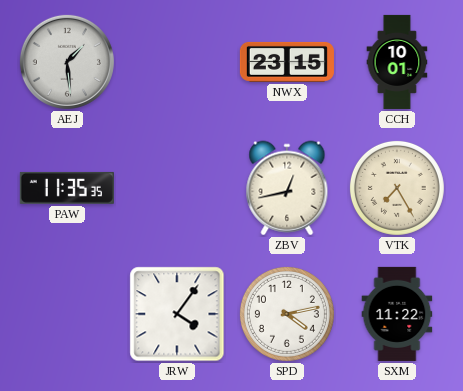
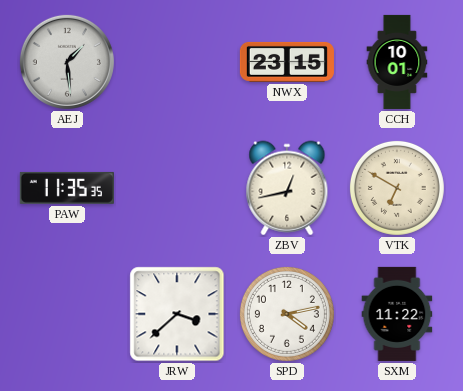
VTK: 7:25 -> 6:50
JRW: 4:06 -> 3:38
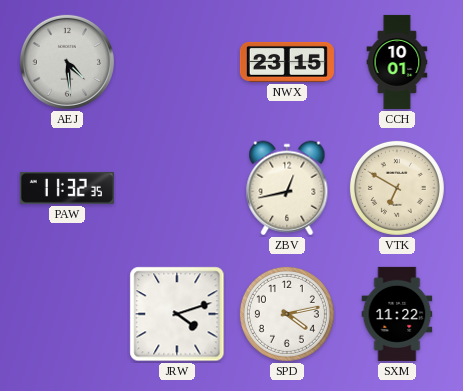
AEJ: 1:29 -> 4:29
PAW: 11:35 -> 11:32
JRW: 3:38 -> 4:12
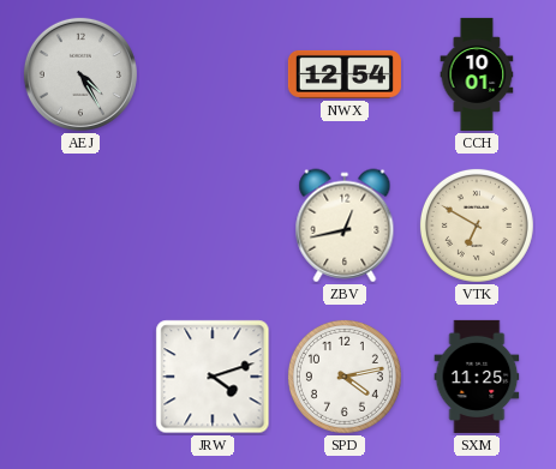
AEJ: 4:29 -> 4:25
NWX: 23:15 -> 12:54
PAW: 11:32 -> none
SXM: 11:22 -> 11:25
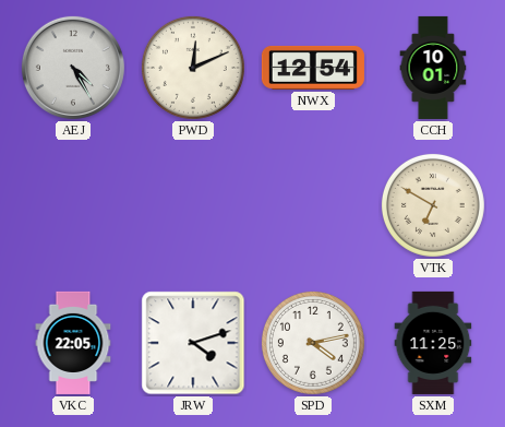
PWD: none -> 12:11
ZBV: 12:43 -> none
VKC: none -> 22:05
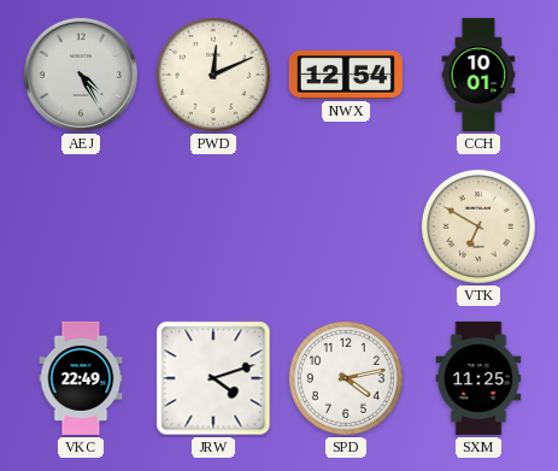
VKC: 22:05 -> 22:49
